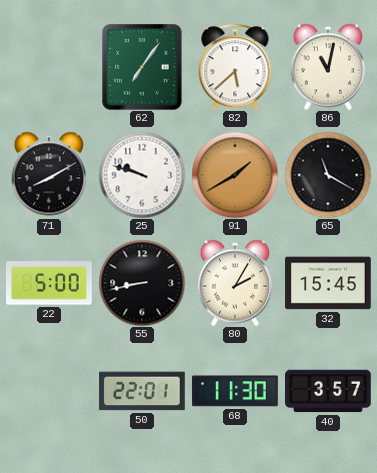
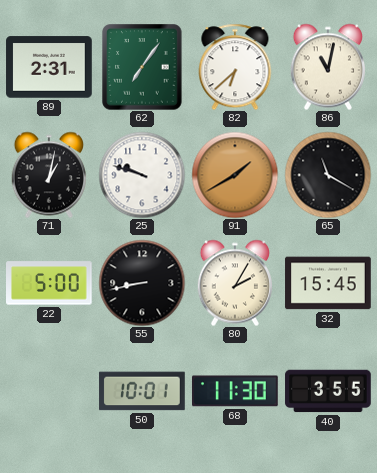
89: none -> 2:31
82: 5:38 -> 6:38
71: 8:10 -> 1:02
50: 22:01 -> 10:01
40: 3:57 -> 3:55
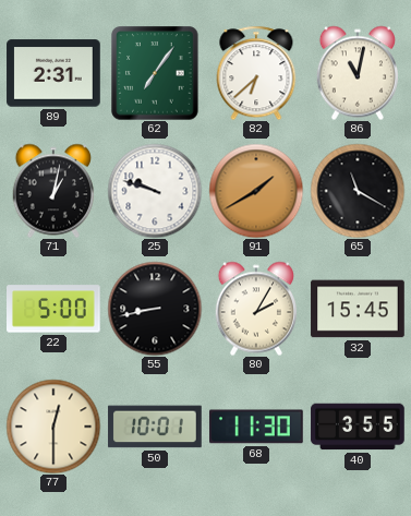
77: none -> 12:30
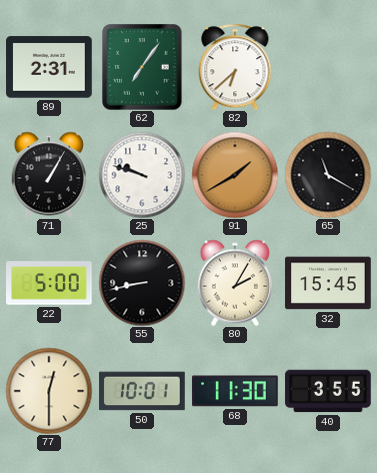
86: 11:02 -> none
71: 1:02 -> 1:05
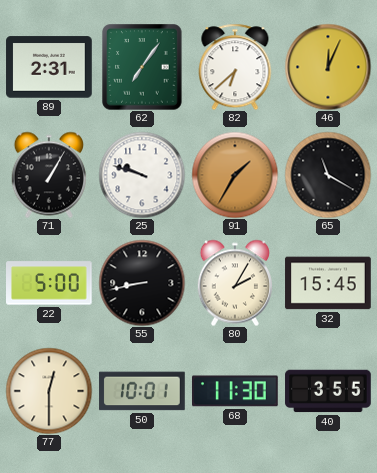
46: none -> 12:04
91: 1:40 -> 1:35
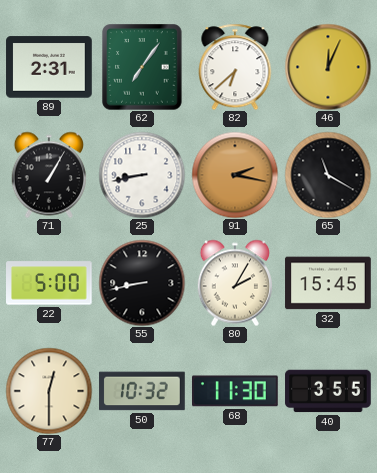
25: 9:48 -> 8:43
91: 1:35 -> 2:17
50: 10:01 -> 10:32
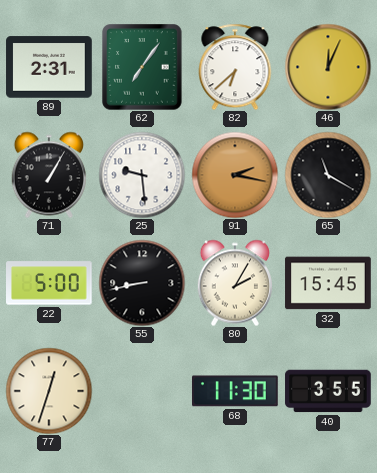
25: 8:43 -> 9:29
77: 12:30 -> 12:33
50: 10:32 -> none
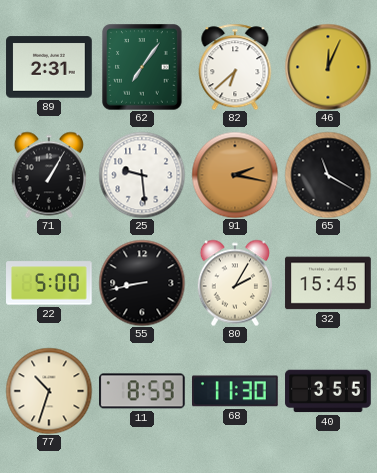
77: 12:33 -> 10:33
11: none -> 8:59
